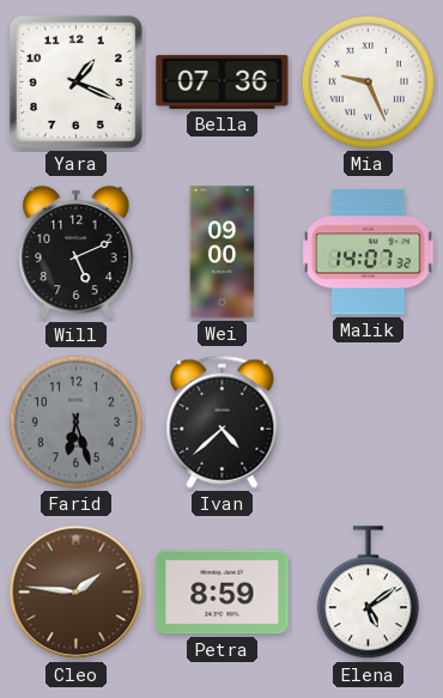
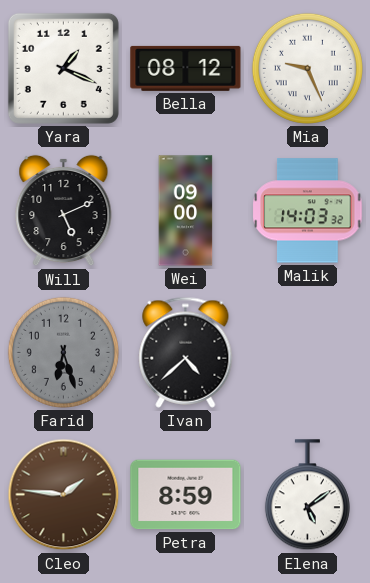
Bella: 07:36 -> 08:12
Malik: 14:07 -> 14:03
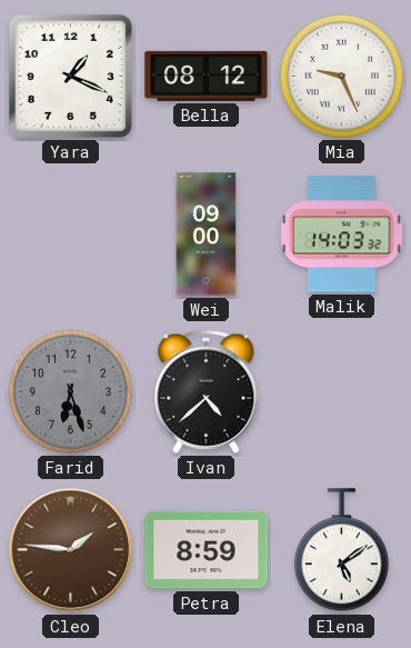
Will: 5:11 -> none
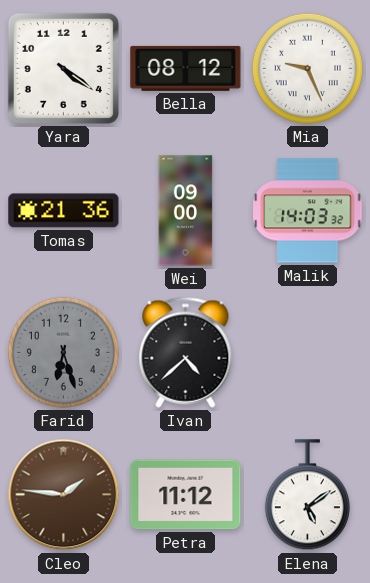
Yara: 1:19 -> 4:21
Tomas: none -> 21:36
Petra: 8:59 -> 11:12
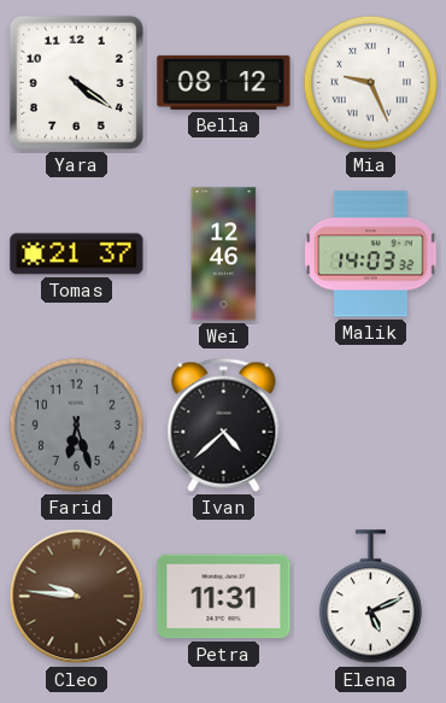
Tomas: 21:36 -> 21:37
Wei: 09:00 -> 12:46
Cleo: 1:46 -> 9:46
Petra: 11:12 -> 11:31
Elena: 5:09 -> 5:11
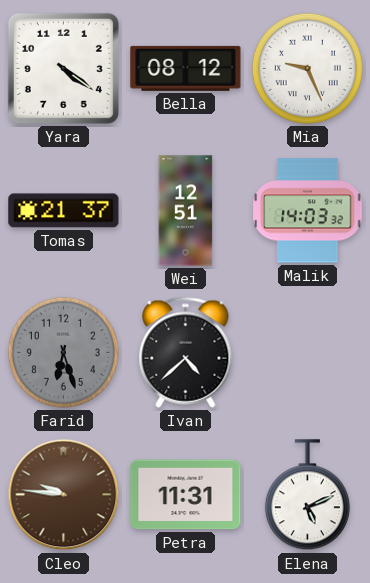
Wei: 12:46 -> 12:51
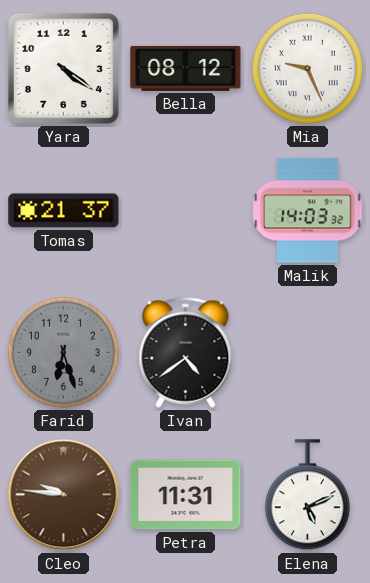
Wei: 12:51 -> none
Ivan: 4:38 -> 4:39
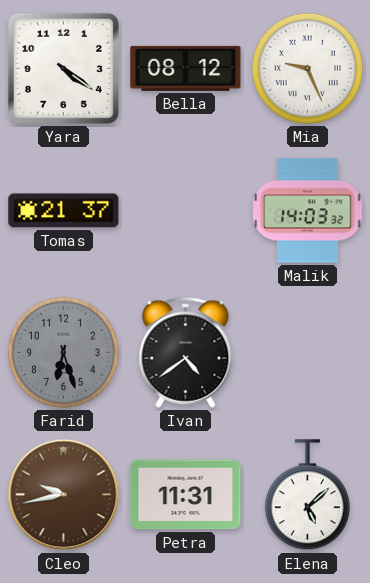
Cleo: 9:46 -> 9:43
Elena: 5:11 -> 5:08
